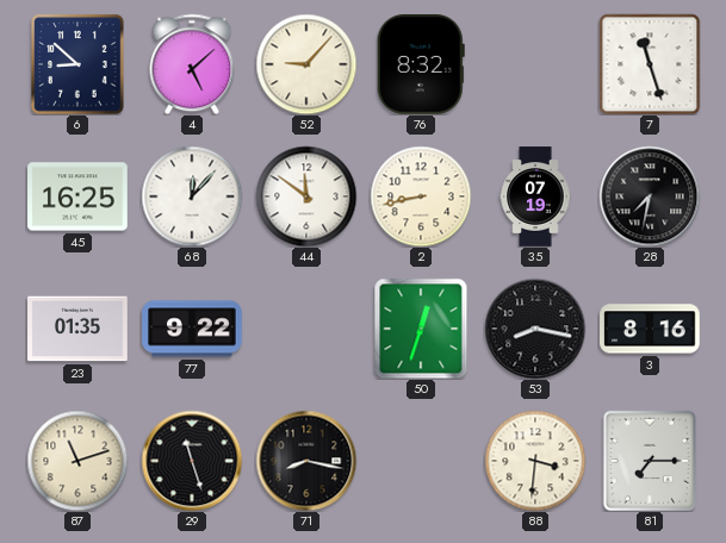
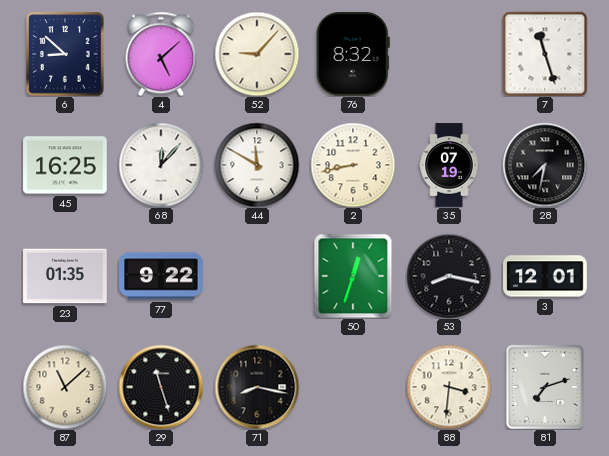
44: 11:51 -> 11:50
3: 8:16 -> 12:01
87: 11:12 -> 11:08
81: 7:15 -> 7:12
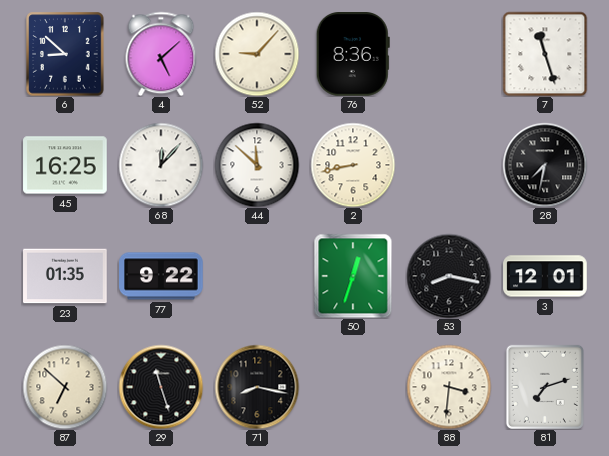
76: 8:32 -> 8:36
44: 11:50 -> 11:52
35: 07:19 -> none
87: 11:08 -> 6:52
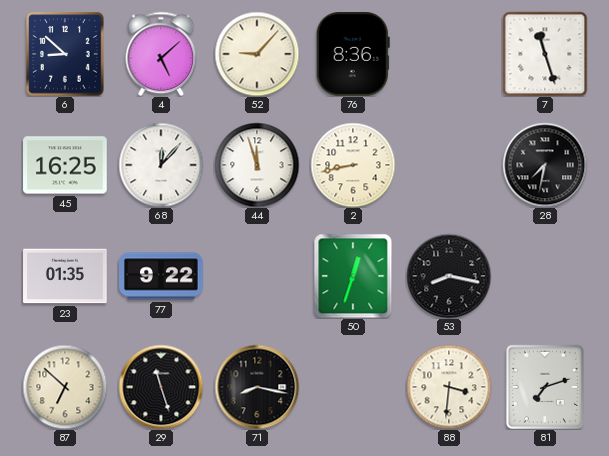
44: 11:52 -> 11:57
3: 12:01 -> none
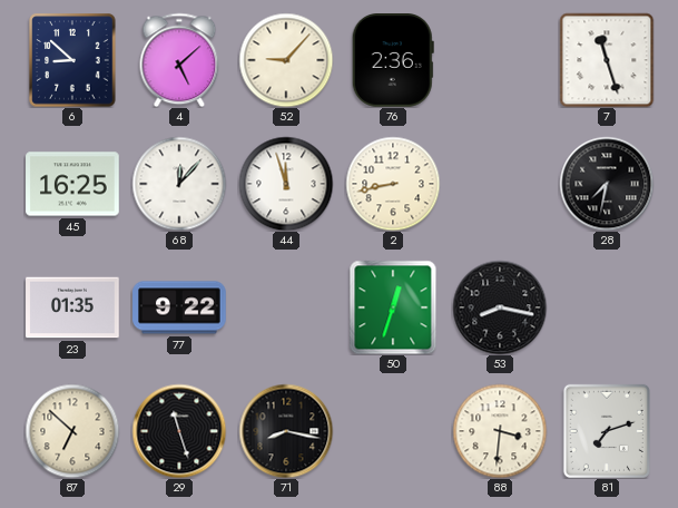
76: 8:36 -> 2:36
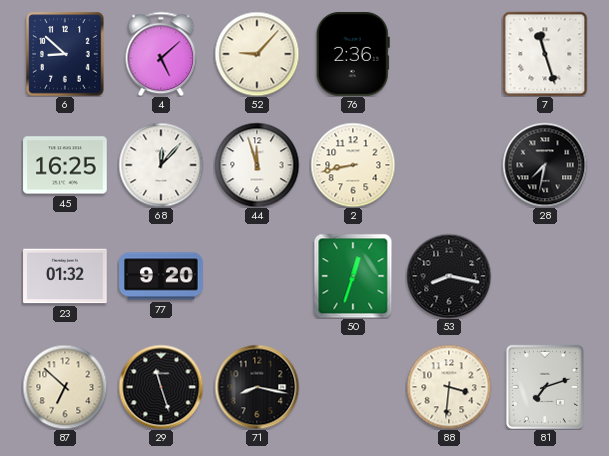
23: 01:35 -> 01:32
77: 9:22 -> 9:20
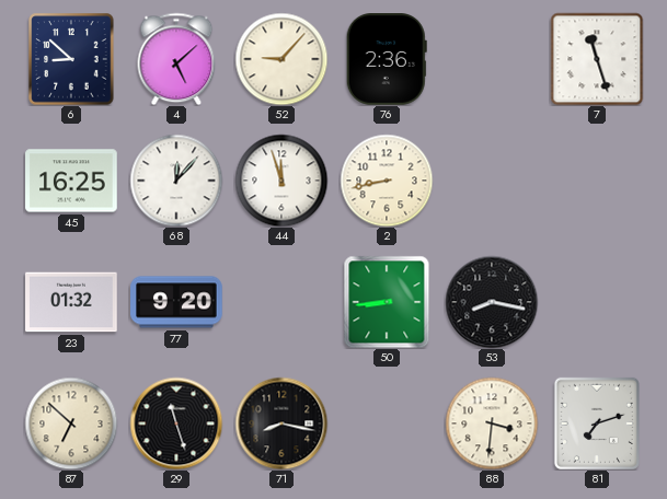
28: 7:32 -> none
50: 12:33 -> 8:44
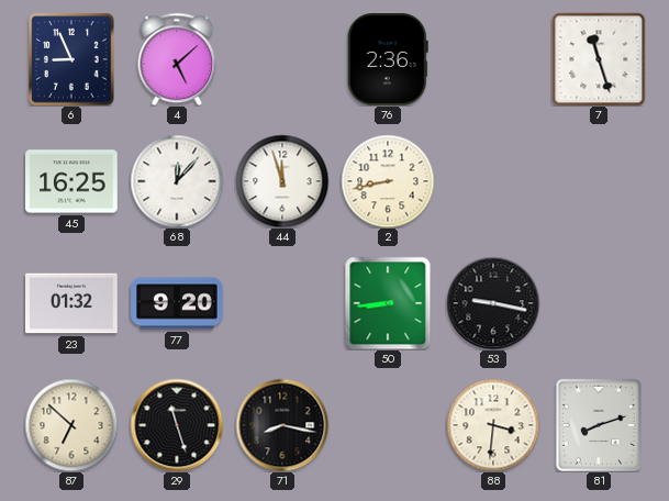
6: 8:52 -> 8:56
52: 9:07 -> none
53: 8:17 -> 9:17
81: 7:12 -> 8:12
